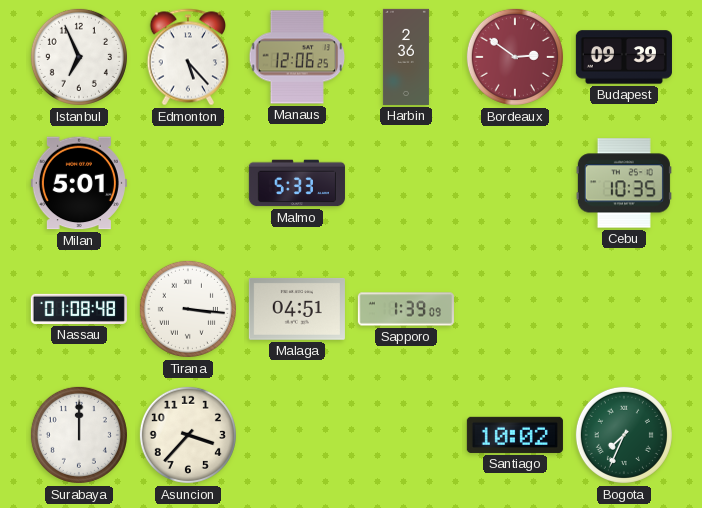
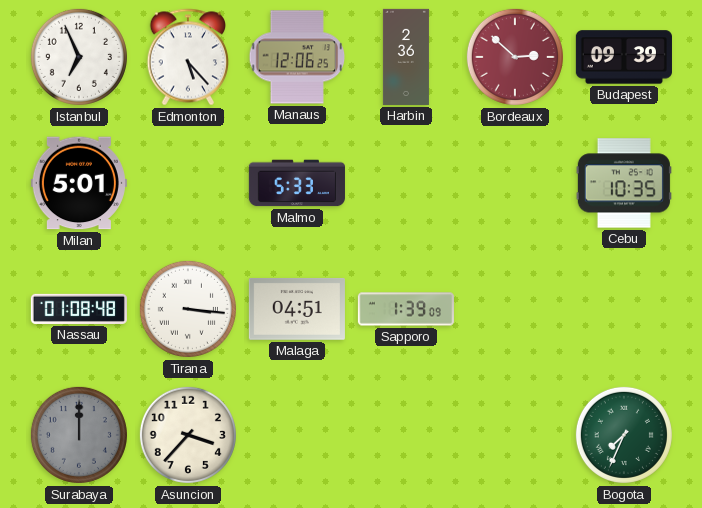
Bordeaux: 2:51 -> 2:52
Surabaya dial: white -> grey
Santiago: 10:02 -> none
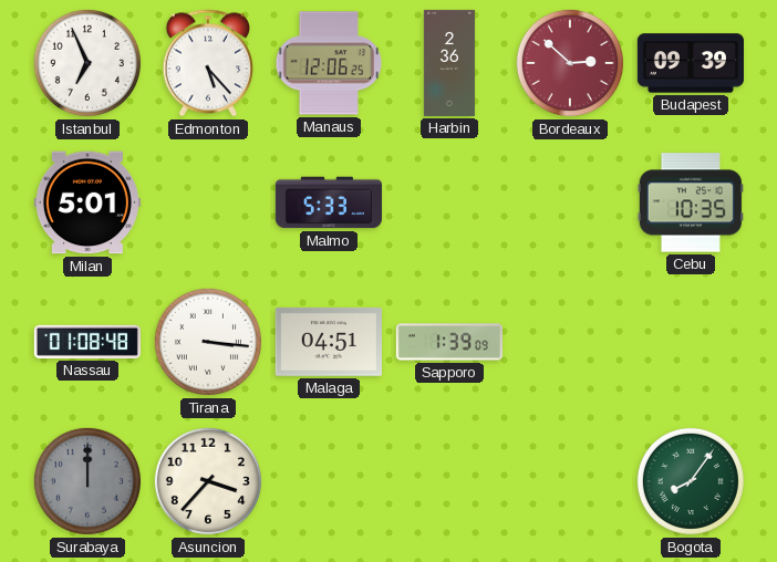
Bogota: 7:34 -> 8:06
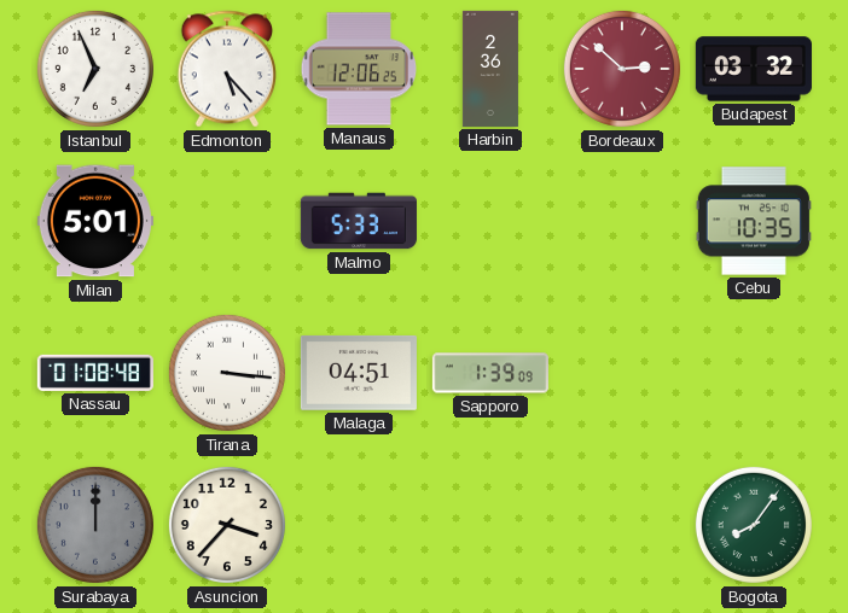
Budapest: 09:39 -> 03:32
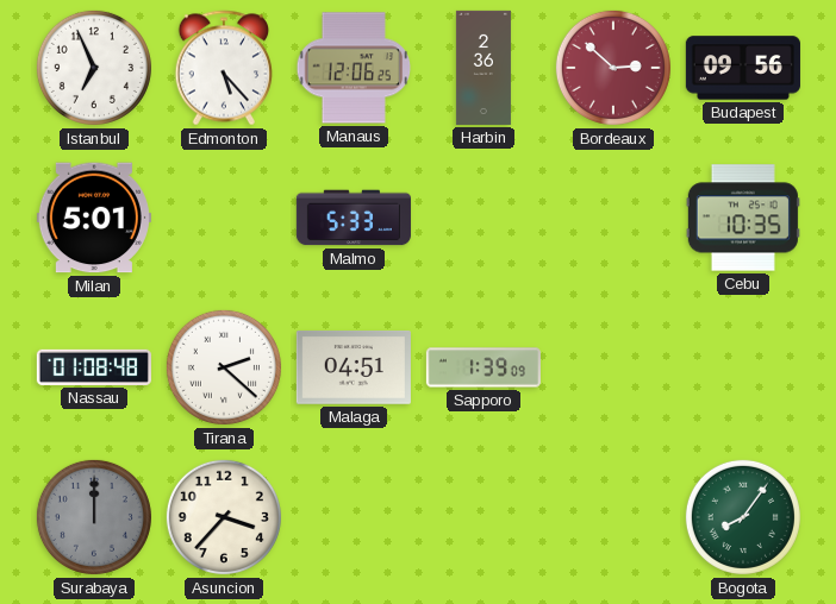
Budapest: 03:32 -> 09:56
Tirana: 3:16 -> 2:22
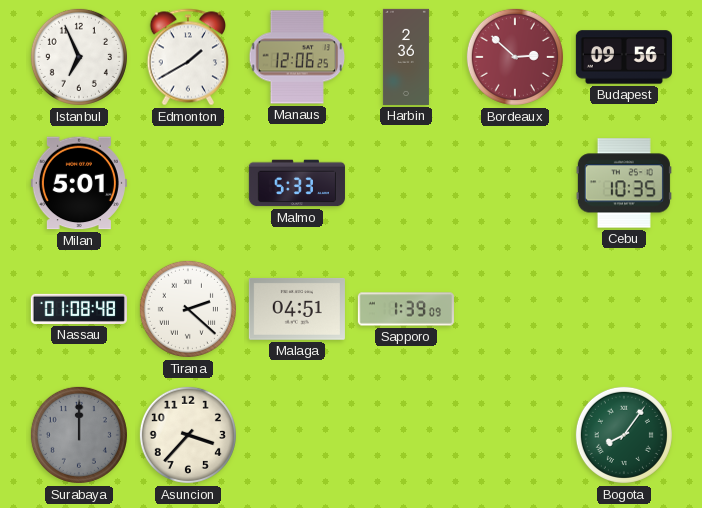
Edmonton: 5:23 -> 1:40
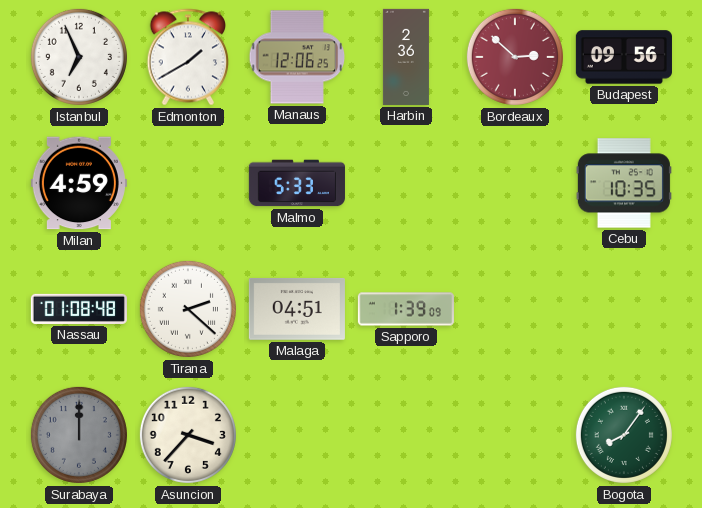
Milan: 5:01 -> 4:59
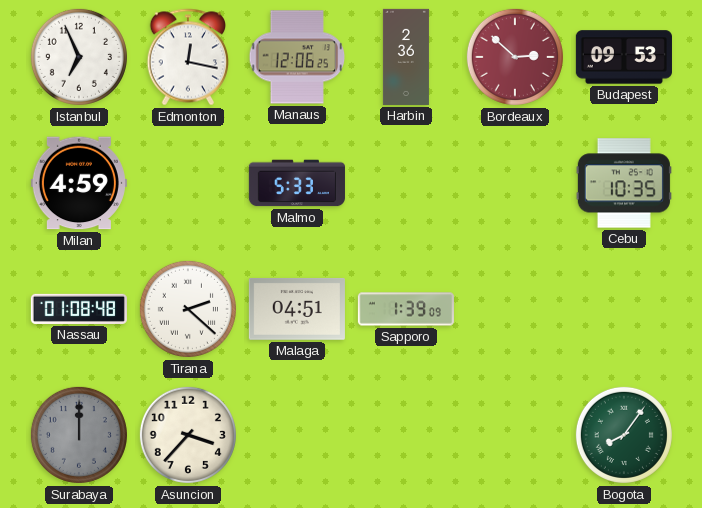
Edmonton: 1:40 -> 12:17
Budapest: 09:56 -> 09:53
